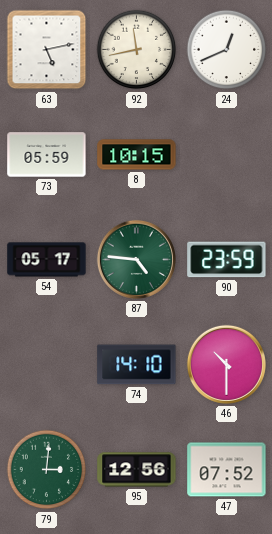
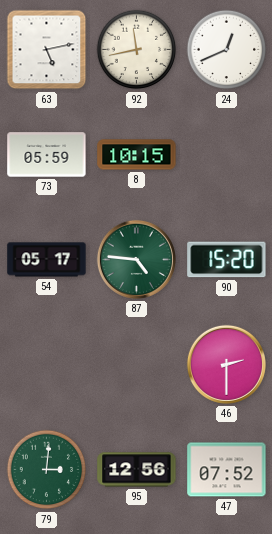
90: 23:59 -> 15:20
74: 14:10 -> none
46: 10:30 -> 2:30
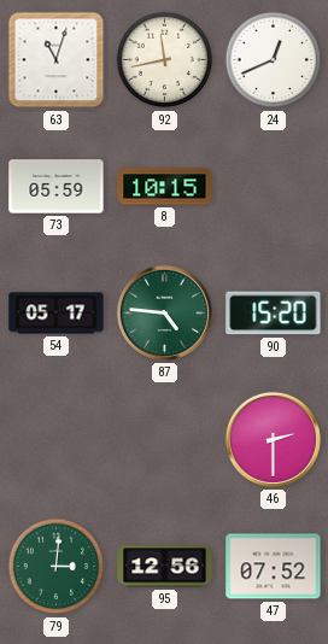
63: 5:13 -> 11:03
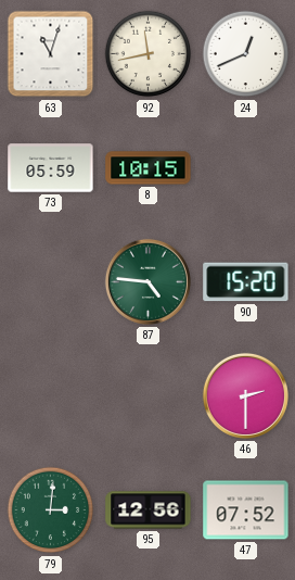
54: 05:17 -> none
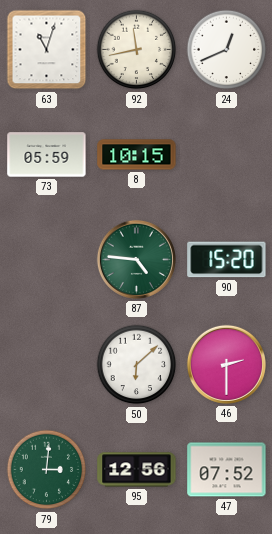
50: none -> 6:08
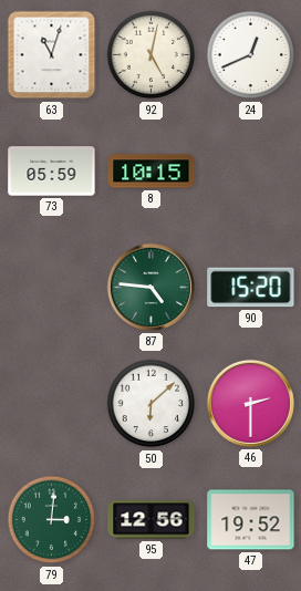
92: 11:43 -> 5:02
47: 07:52 -> 19:52
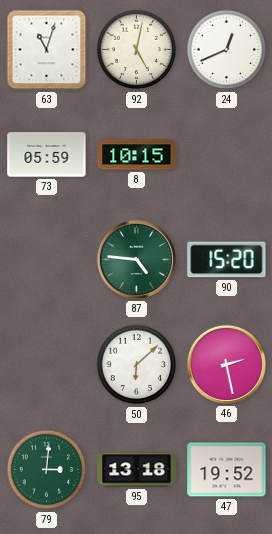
46: 2:30 -> 2:28
95: 12:56 -> 13:18
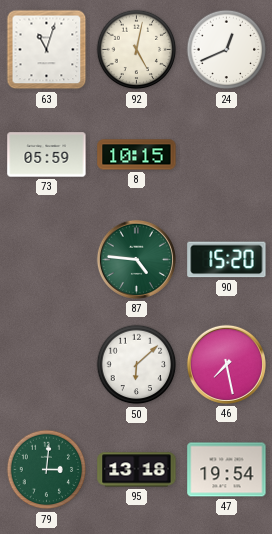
46: 2:28 -> 7:28
47: 19:52 -> 19:54
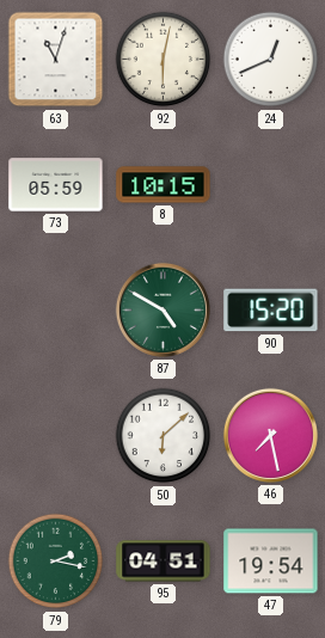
92: 5:02 -> 6:02
87: 4:46 -> 4:50
79: 3:01 -> 2:17
95: 13:18 -> 04:51
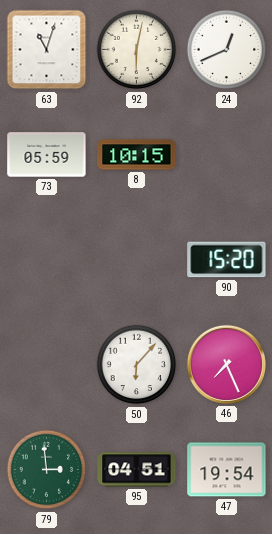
87: 4:50 -> none
50: 6:08 -> 6:07
46: 7:28 -> 7:26
79: 2:17 -> 2:59
